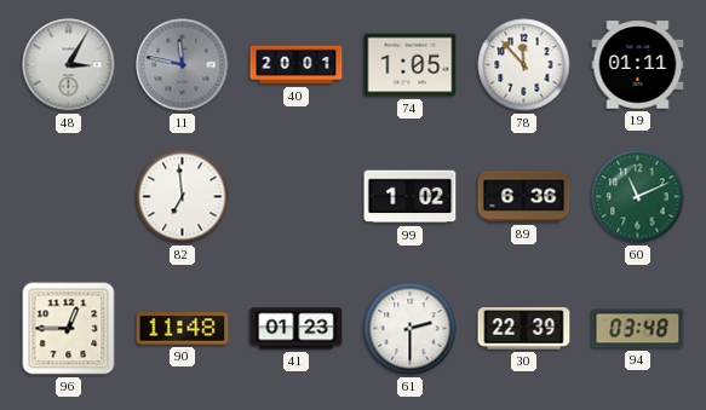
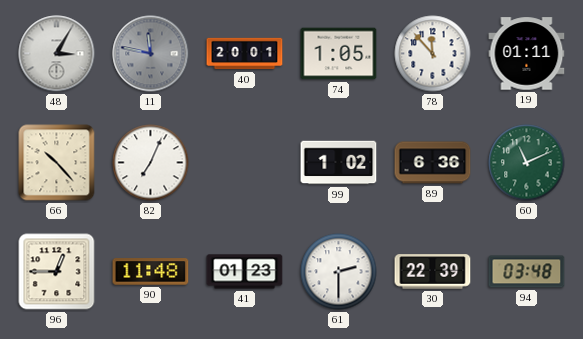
66: none -> 10:23
82: 6:59 -> 7:04
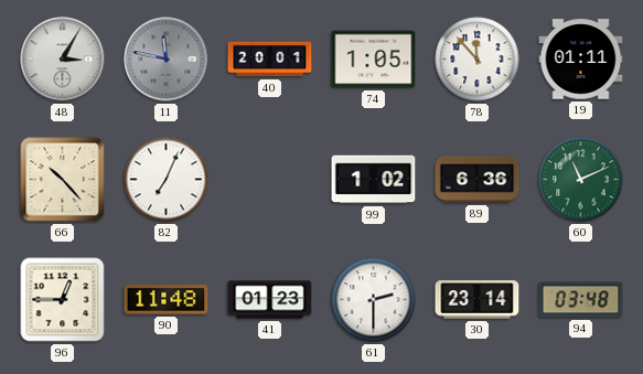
30: 22:39 -> 23:14
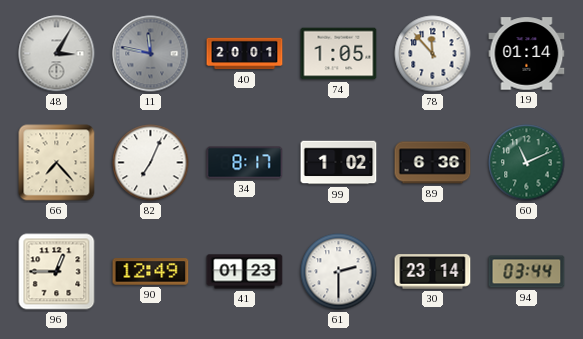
19: 01:11 -> 01:14
66: 10:23 -> 7:23
34: none -> 8:17
90: 11:48 -> 12:49
94: 03:48 -> 03:44
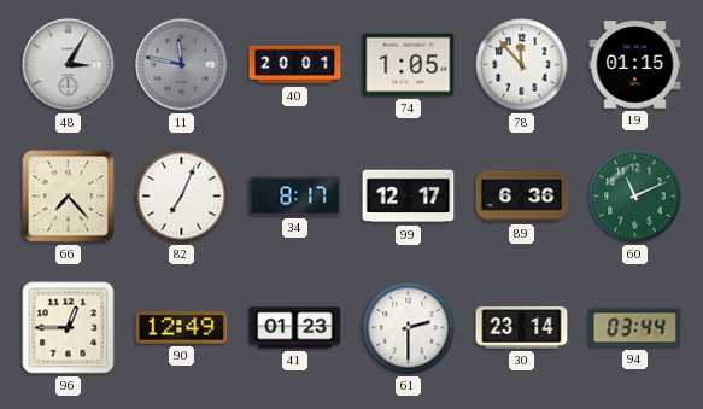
19: 01:14 -> 01:15
99: 1:02 -> 12:17
